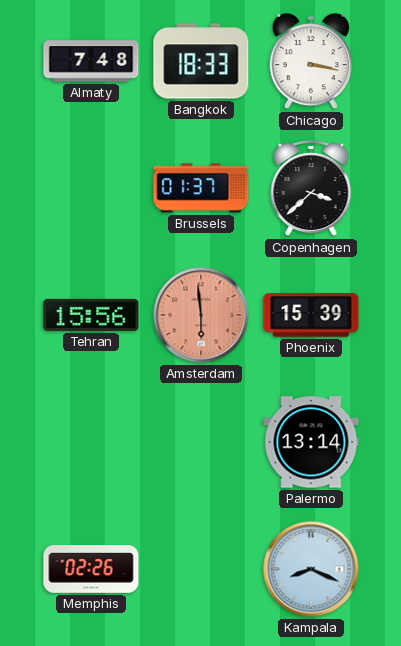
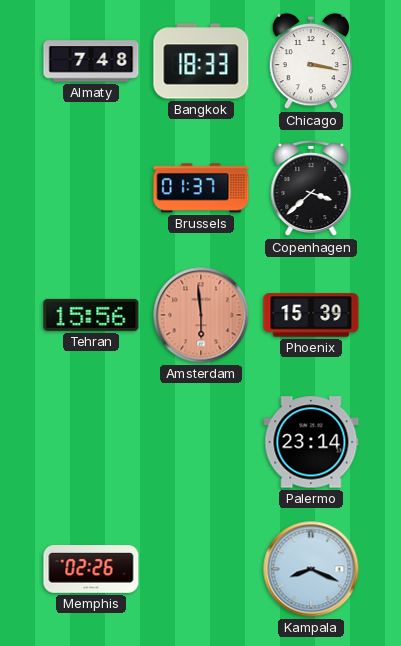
Palermo: 13:14 -> 23:14
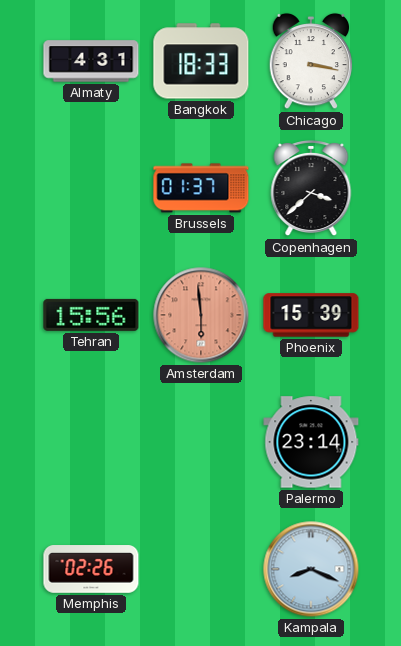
Almaty: 7:48 -> 4:31
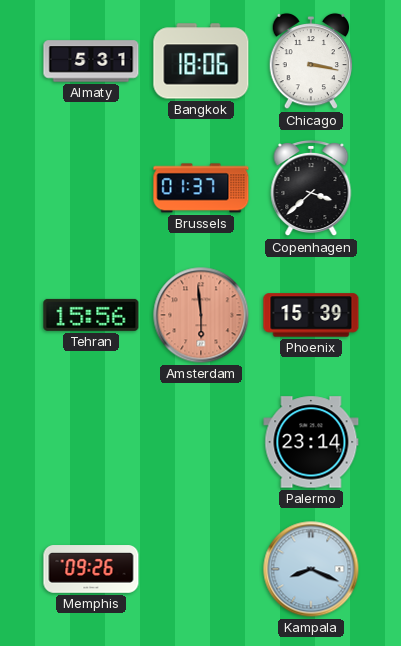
Almaty: 4:31 -> 5:31
Bangkok: 18:33 -> 18:06
Memphis: 02:26 -> 09:26
